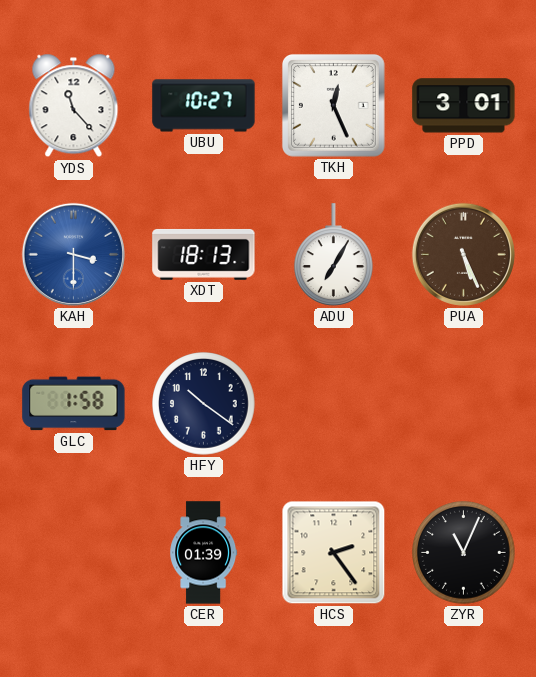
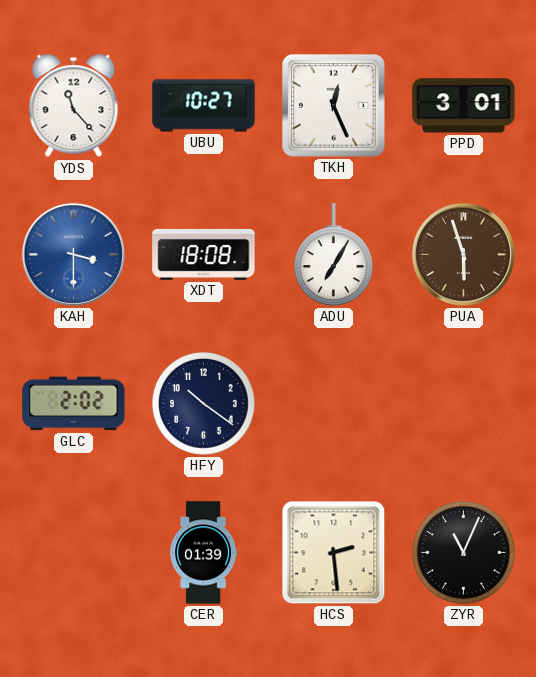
XDT: 18:13 -> 18:08
PUA: 5:26 -> 5:57
GLC: 1:58 -> 2:02
HCS: 2:24 -> 2:29
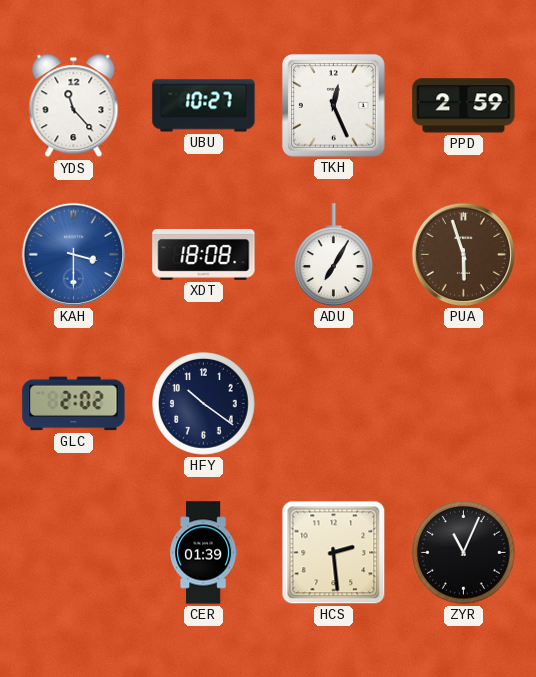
PPD: 3:01 -> 2:59
